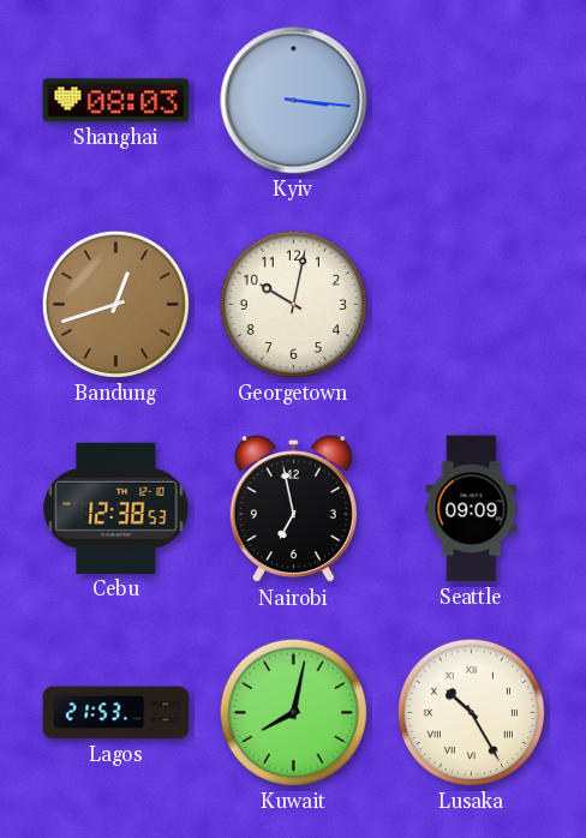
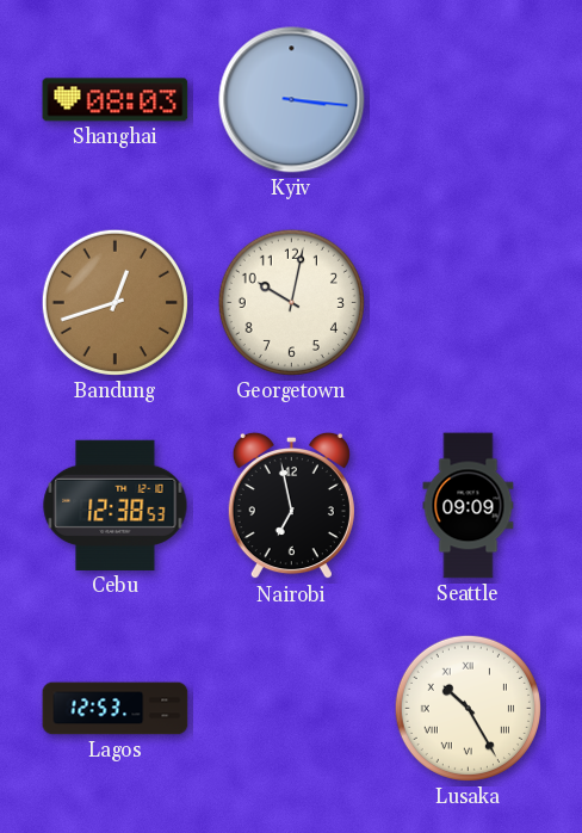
Lagos: 21:53 -> 12:53
Kuwait: 8:02 -> none
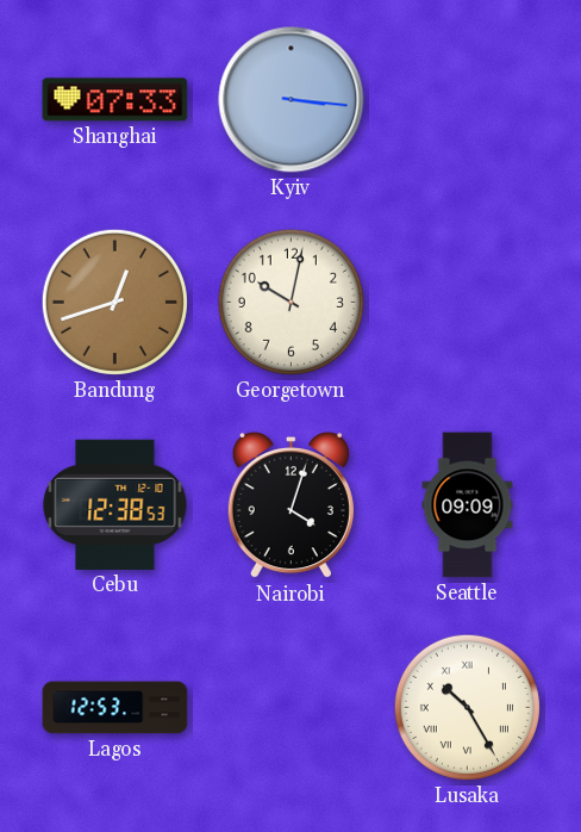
Shanghai: 08:03 -> 07:33
Nairobi: 6:58 -> 4:03
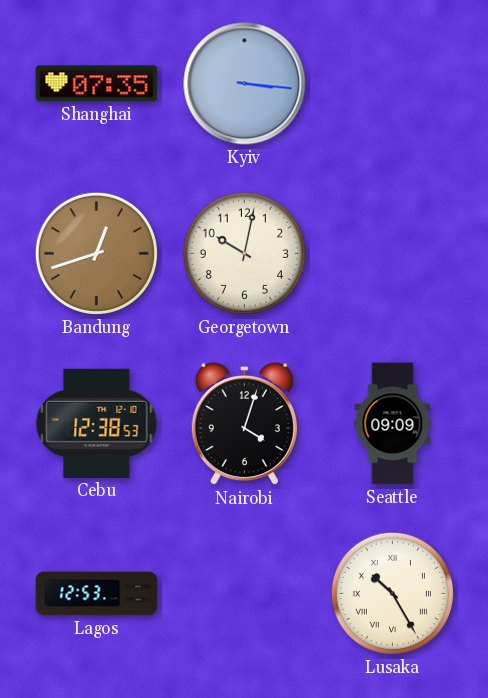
Shanghai: 07:33 -> 07:35
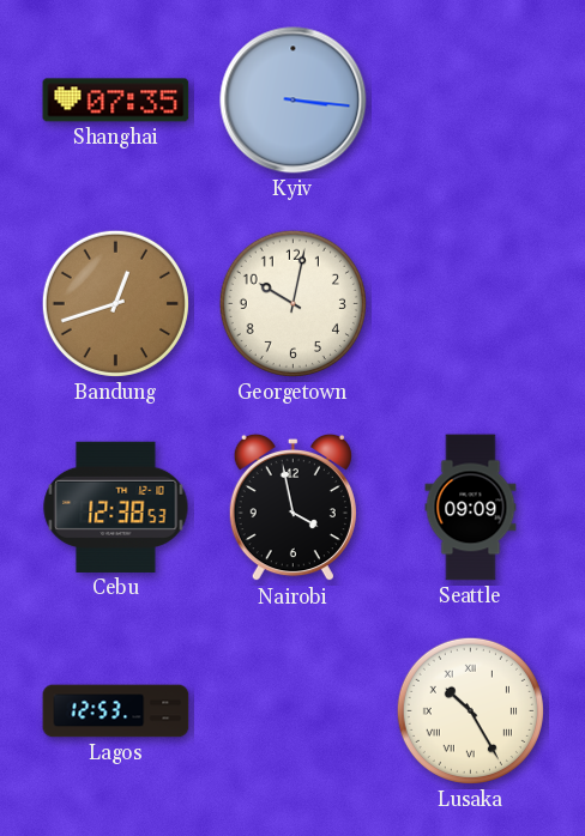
Nairobi: 4:03 -> 3:58
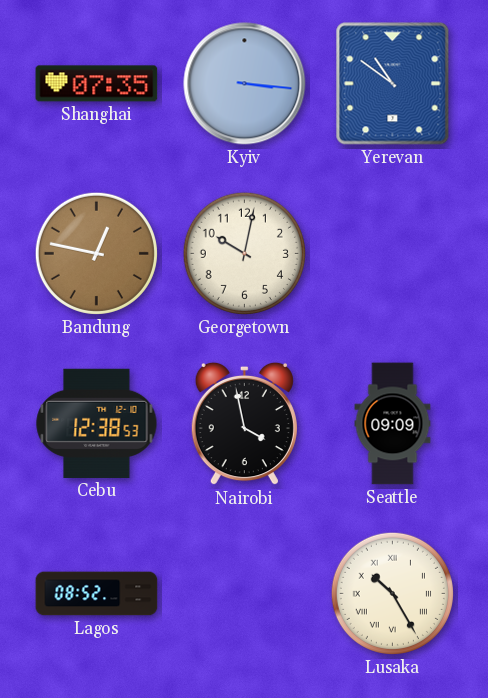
Yerevan: none -> 10:51
Bandung: 12:42 -> 12:47
Lagos: 12:53 -> 08:52
